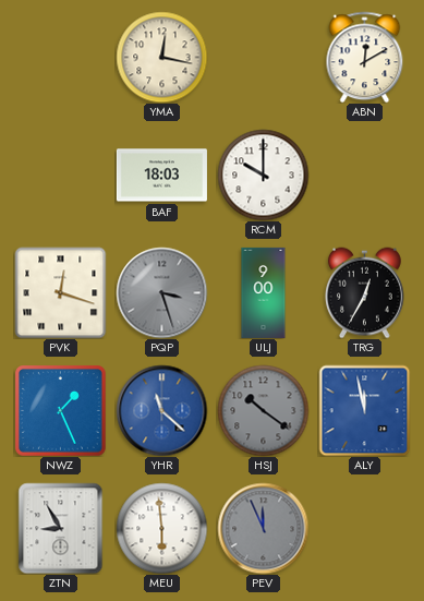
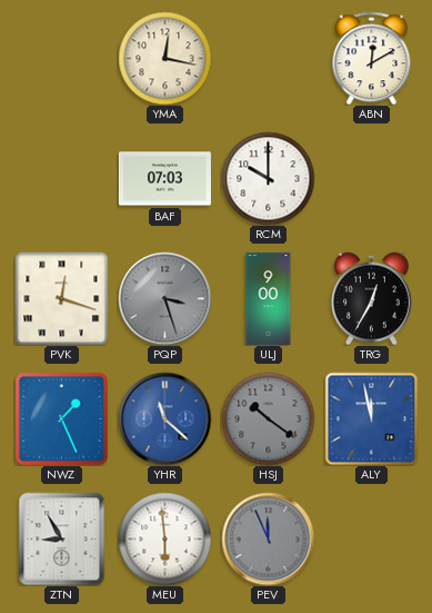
BAF: 18:03 -> 07:03
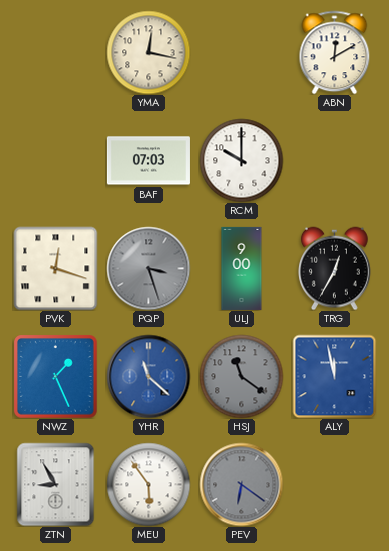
HSJ: 10:21 -> 11:21
MEU: 5:59 -> 5:54
PEV: 11:56 -> 6:21
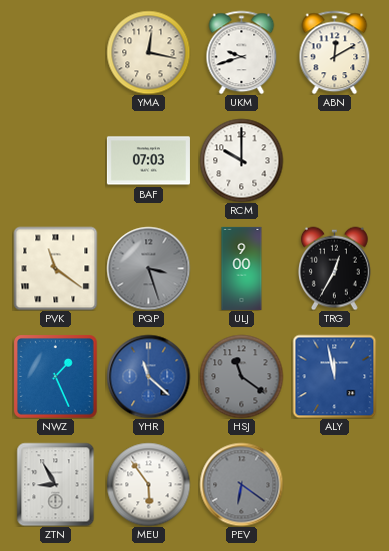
UKM: none -> 9:42
PVK: 12:18 -> 11:21
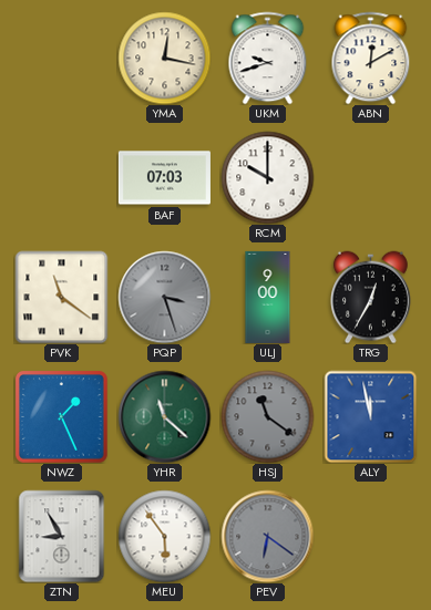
YHR dial: blue -> green
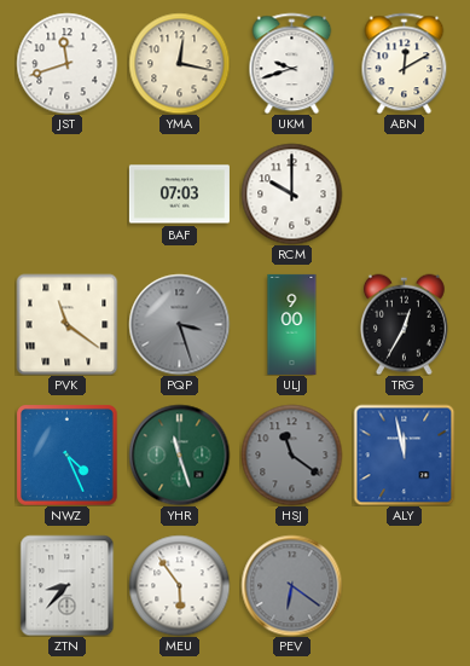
JST: none -> 11:42
NWZ: 1:26 -> 4:26
YHR: 11:22 -> 11:27
ZTN: 8:55 -> 8:37
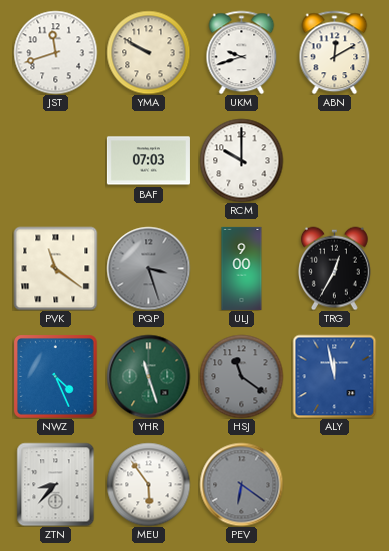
YMA: 12:17 -> 9:50
